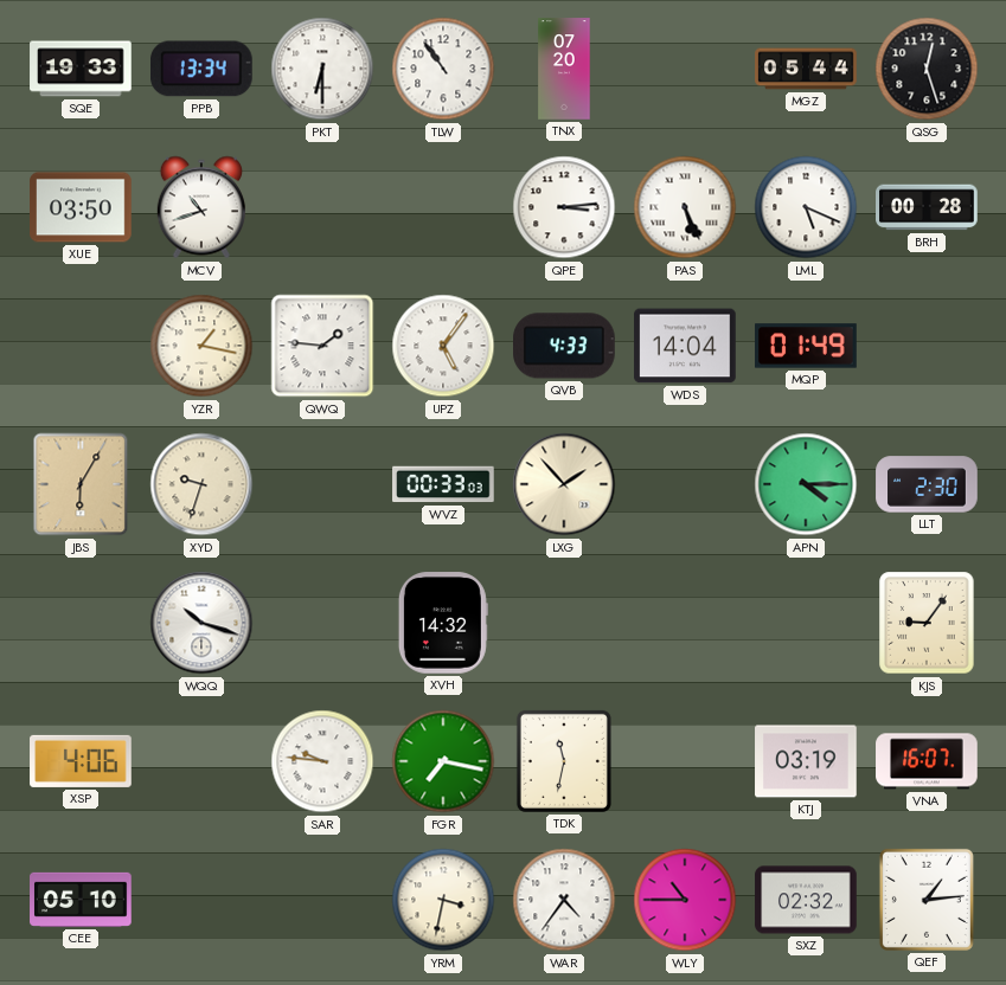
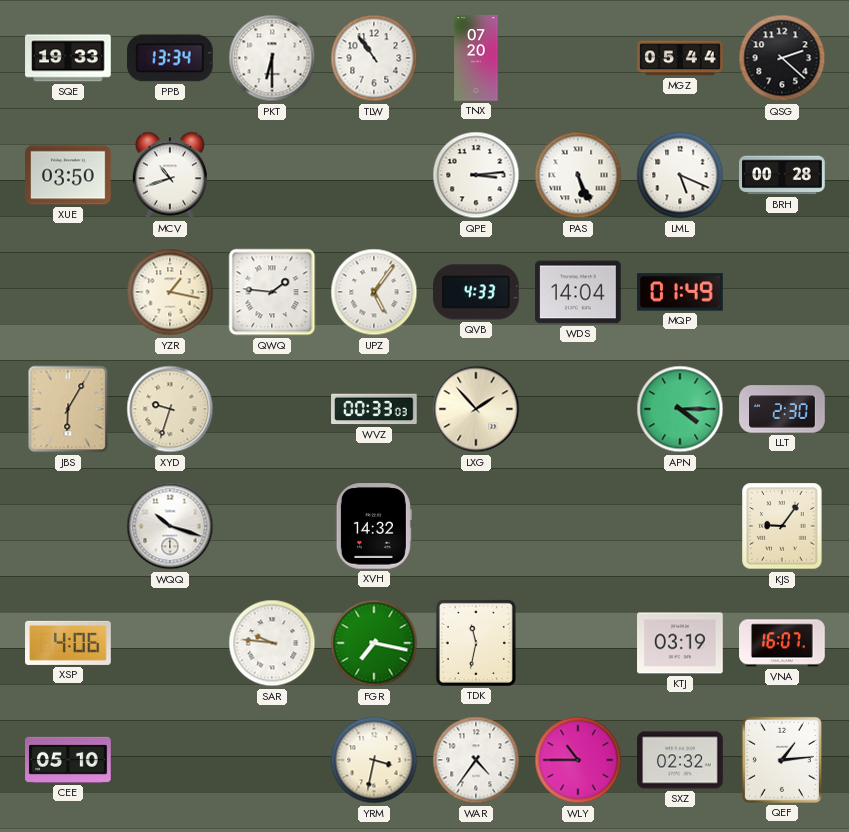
QSG: 12:27 -> 2:22
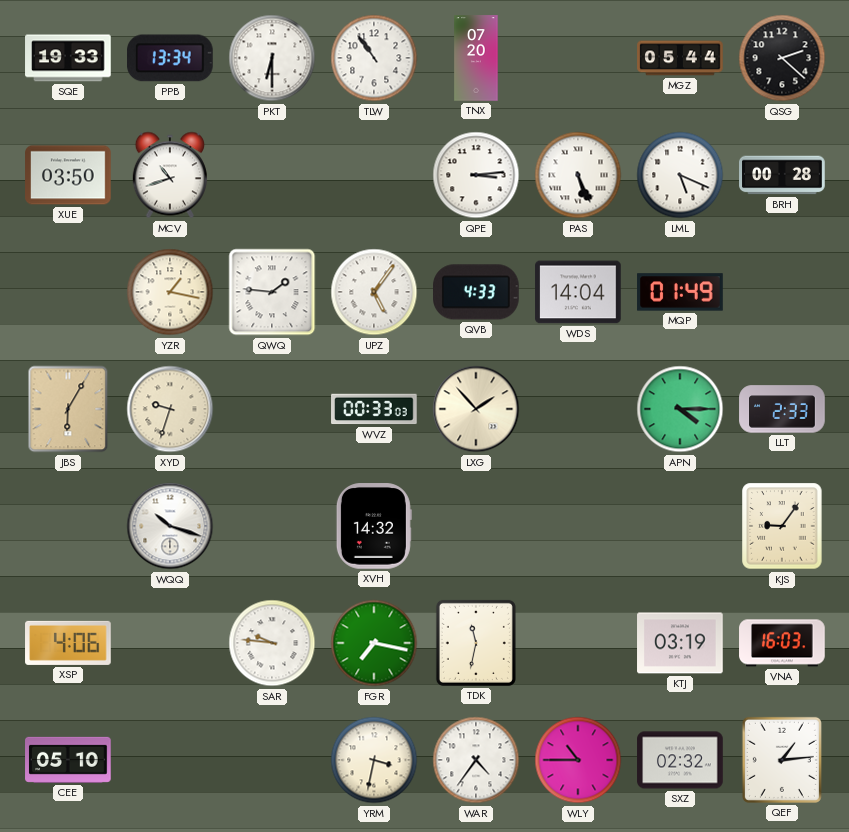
LLT: 2:30 -> 2:33
VNA: 16:07 -> 16:03
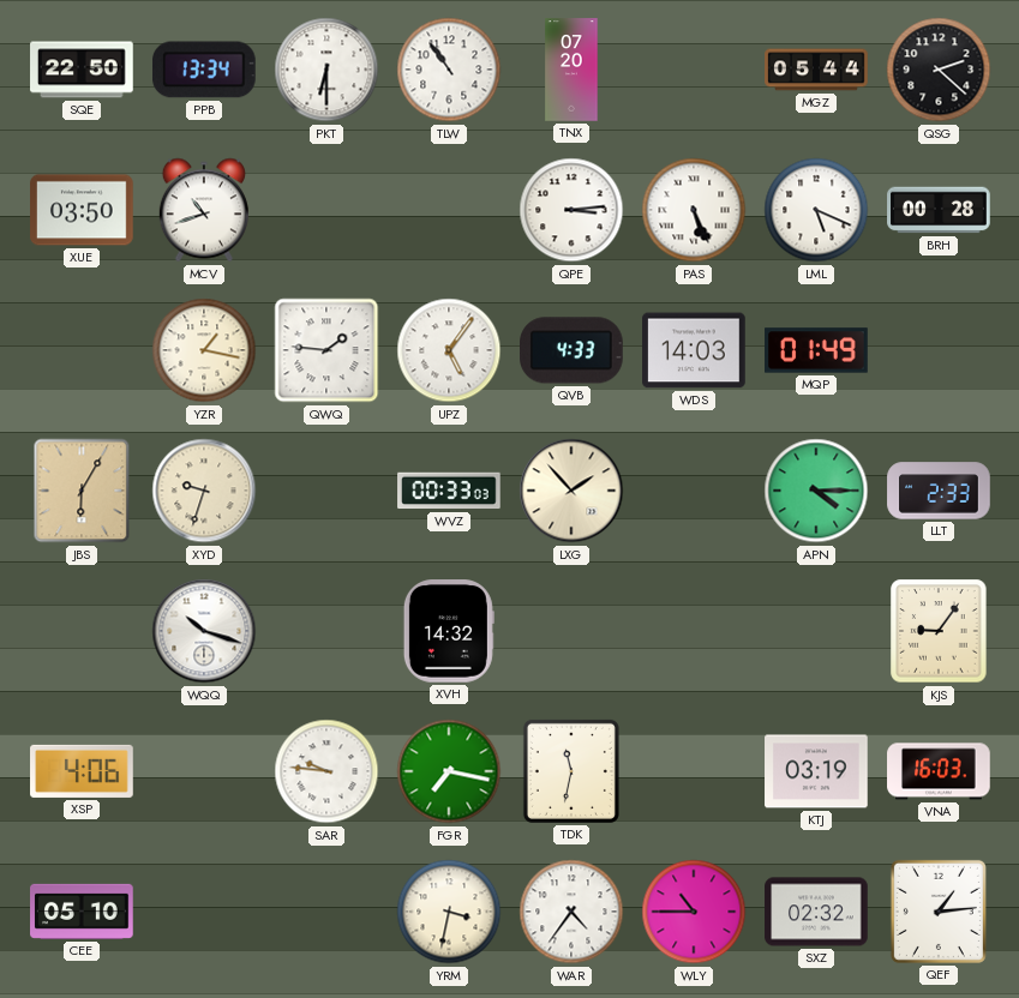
SQE: 19:33 -> 22:50
WDS: 14:04 -> 14:03
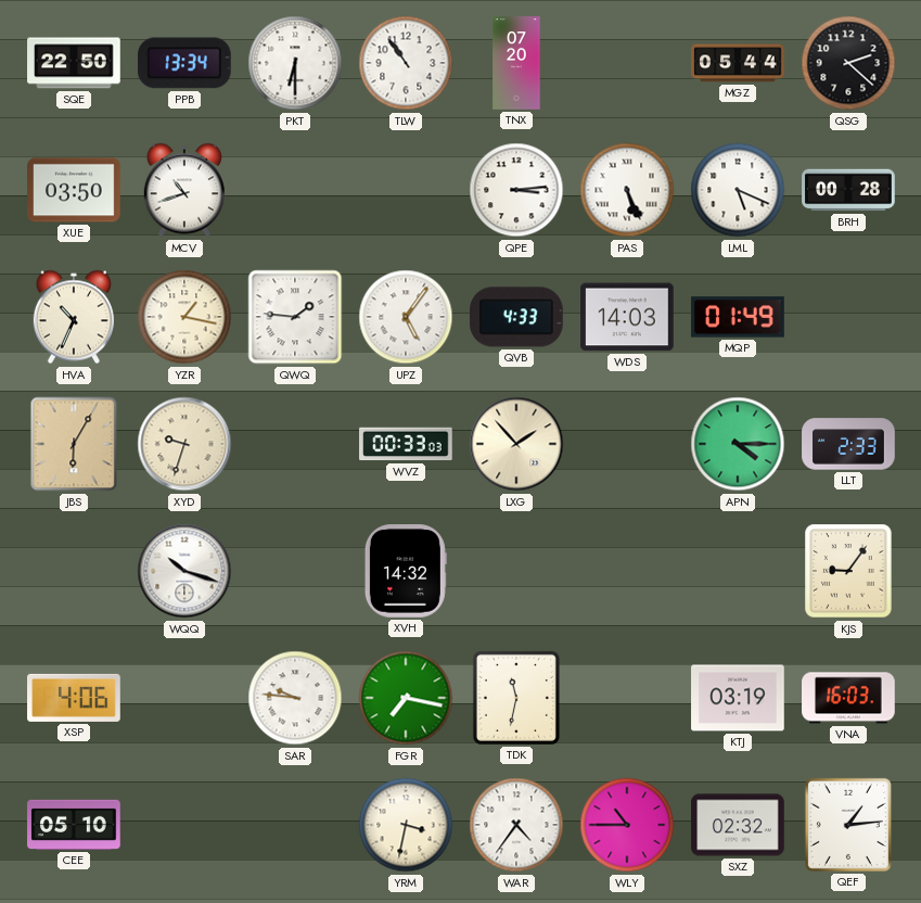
HVA: none -> 10:34
